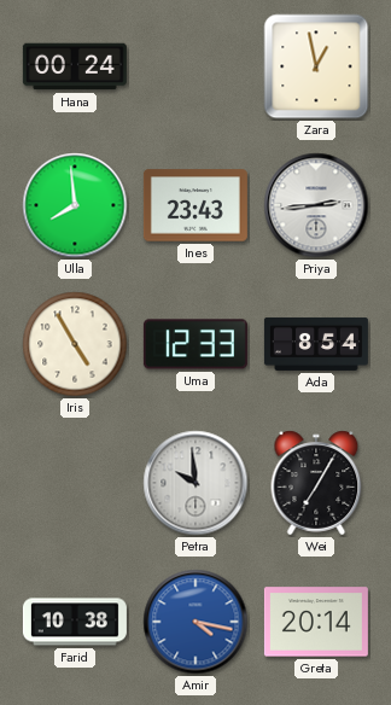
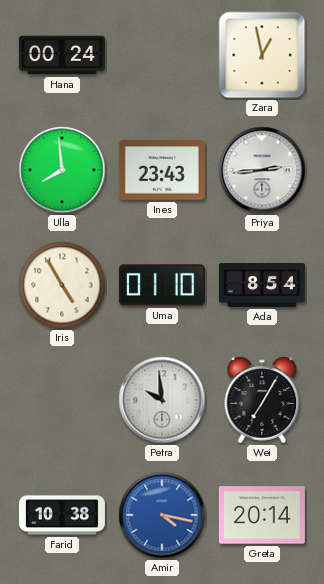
Uma: 12:33 -> 01:10
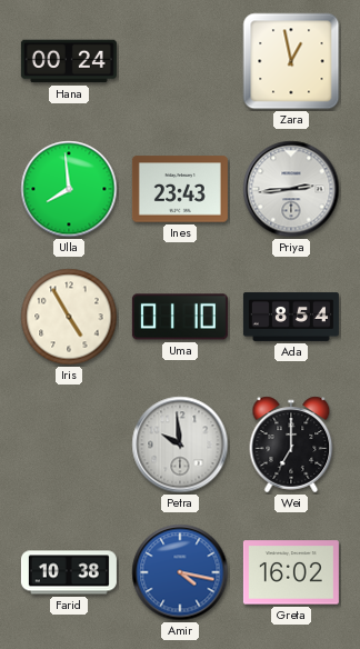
Wei: 7:05 -> 7:00
Greta: 20:14 -> 16:02
